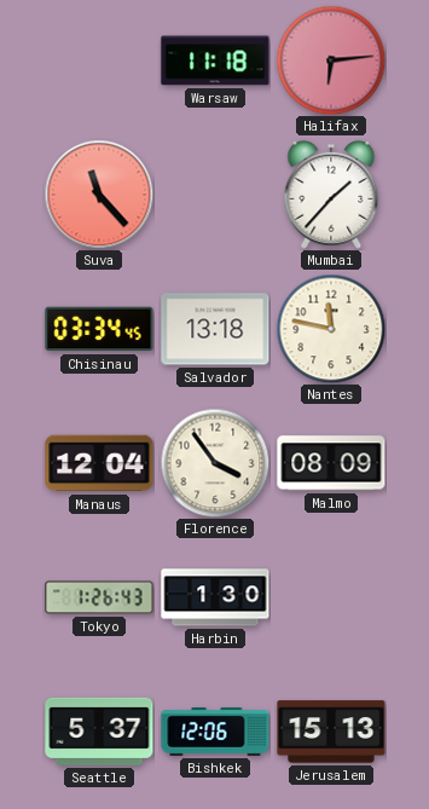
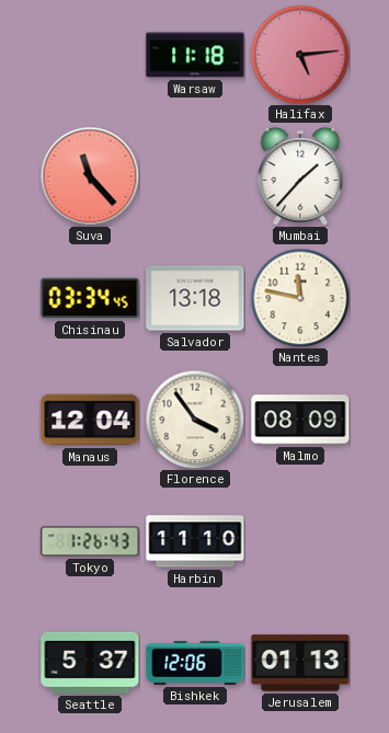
Halifax: 6:14 -> 5:14
Harbin: 1:30 -> 11:10
Jerusalem: 15:13 -> 01:13
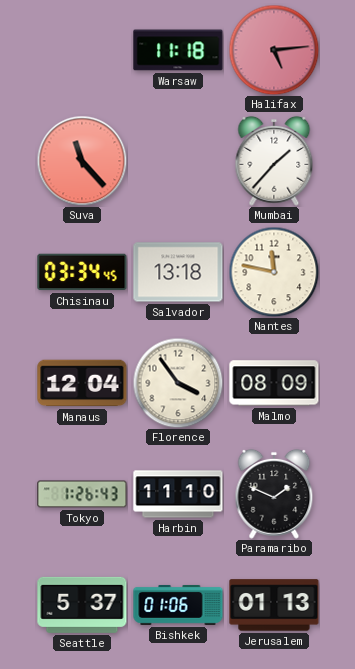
Paramaribo: none -> 1:49
Bishkek: 12:06 -> 01:06
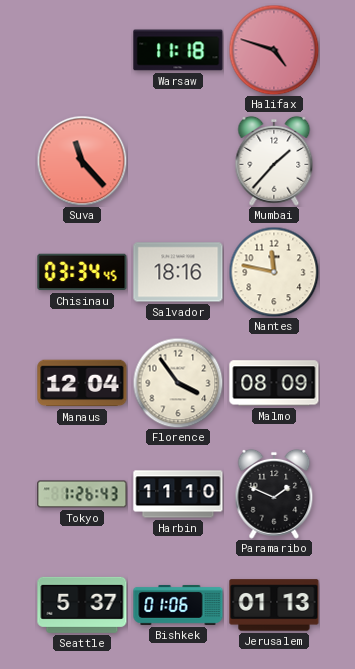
Halifax: 5:14 -> 4:48
Salvador: 13:18 -> 18:16
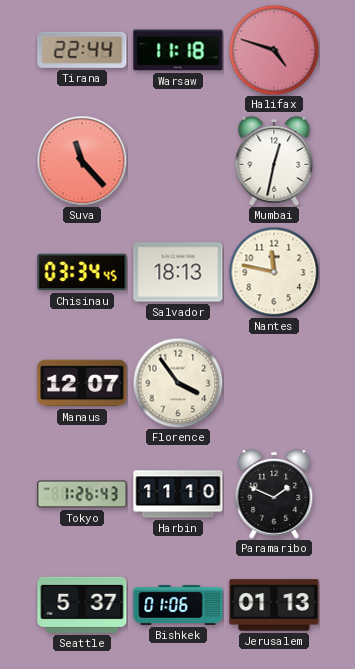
Tirana: none -> 22:44
Mumbai: 1:37 -> 12:32
Salvador: 18:16 -> 18:13
Manaus: 12:04 -> 12:07
Malmo: 08:09 -> none
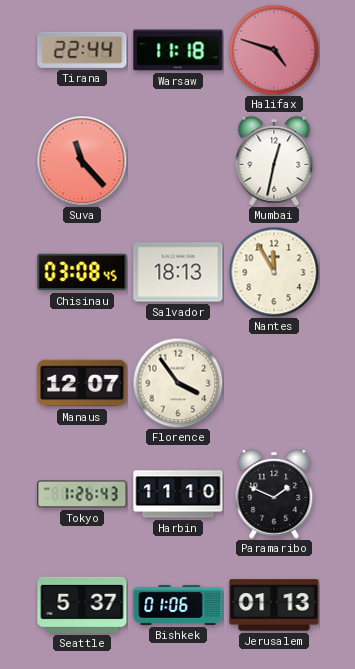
Chisinau: 03:34 -> 03:08
Nantes: 11:47 -> 11:55
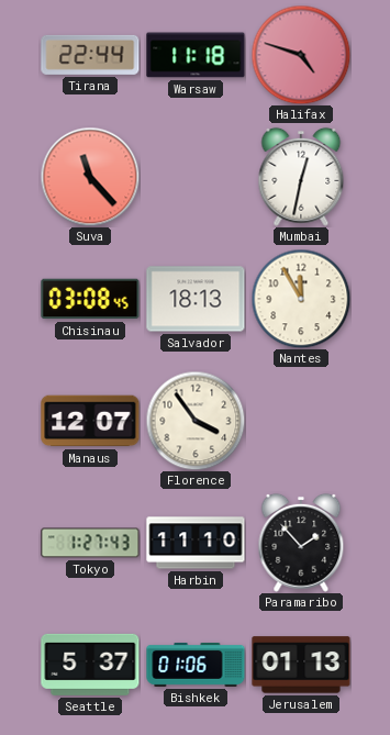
Tokyo: 1:26 -> 1:27
Paramaribo: 1:49 -> 1:53
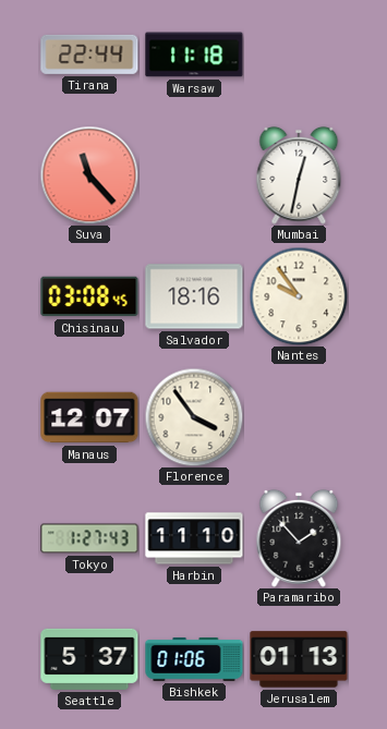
Halifax: 4:48 -> none
Salvador: 18:13 -> 18:16
Nantes: 11:55 -> 9:54
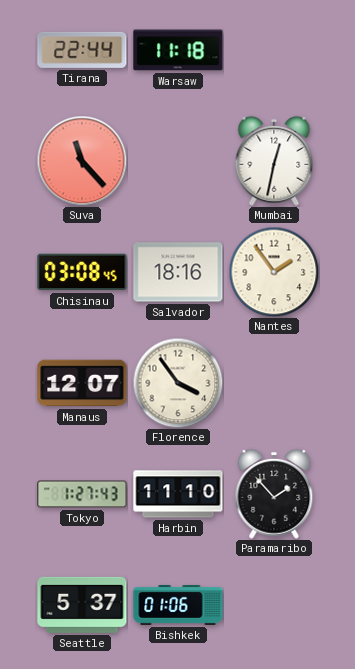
Nantes: 9:54 -> 1:54
Jerusalem: 01:13 -> none
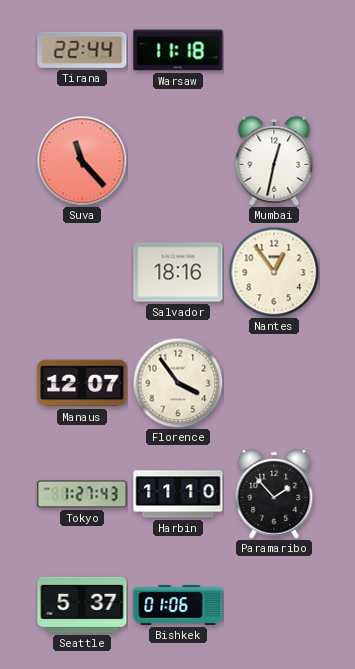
Chisinau: 03:08 -> none
Nantes: 1:54 -> 12:54
